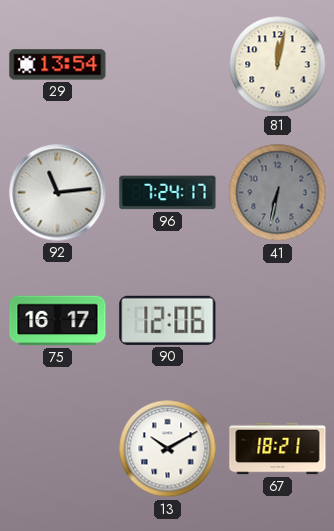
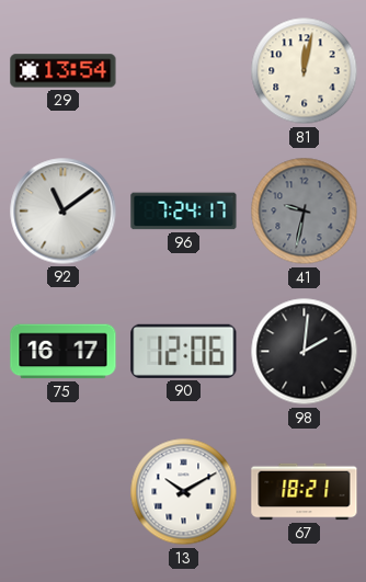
92: 11:14 -> 11:09
41: 6:32 -> 9:32
98: none -> 2:01
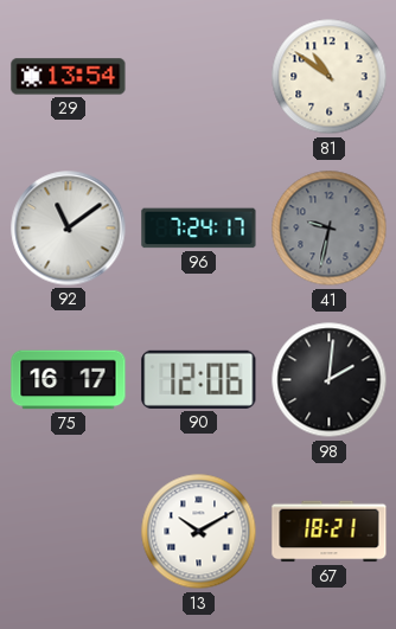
81: 12:02 -> 10:51
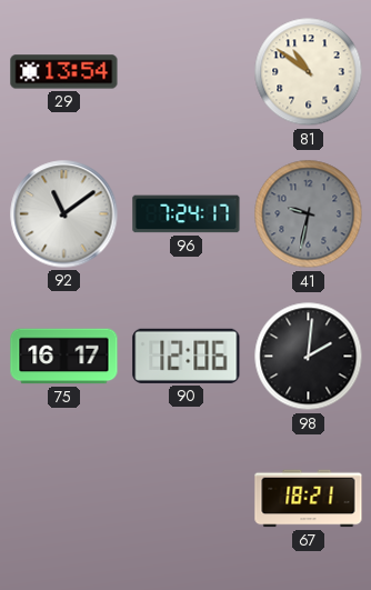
13: 10:10 -> none
